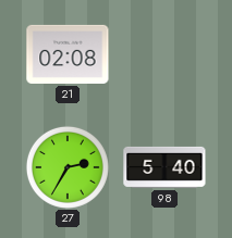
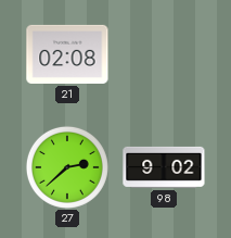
27: 2:35 -> 2:38
98: 5:40 -> 9:02
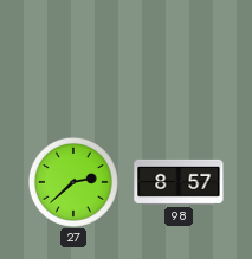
21: 02:08 -> none
98: 9:02 -> 8:57
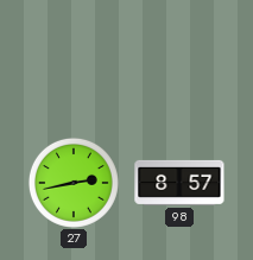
27: 2:38 -> 2:43
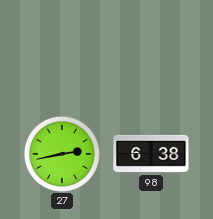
98: 8:57 -> 6:38
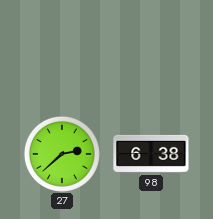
27: 2:43 -> 2:38
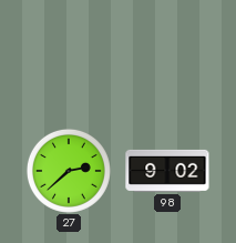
98: 6:38 -> 9:02
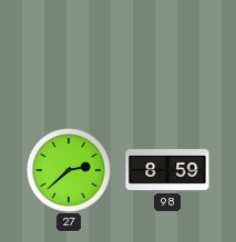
98: 9:02 -> 8:59
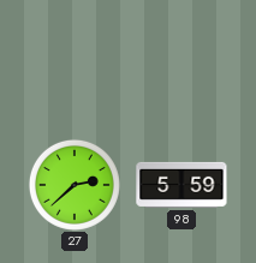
98: 8:59 -> 5:59
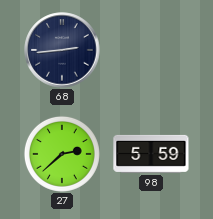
68: none -> 2:44
